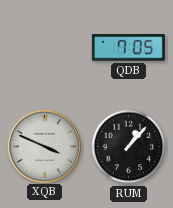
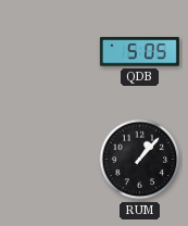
QDB: 7:05 -> 5:05
XQB: 3:49 -> none
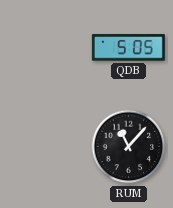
RUM: 1:07 -> 11:07
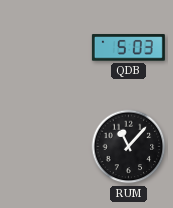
QDB: 5:05 -> 5:03
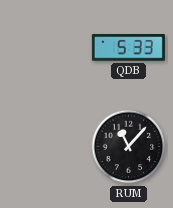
QDB: 5:03 -> 5:33
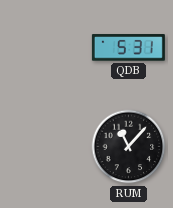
QDB: 5:33 -> 5:31
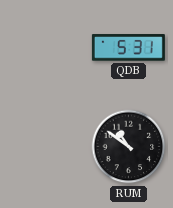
RUM: 11:07 -> 10:51
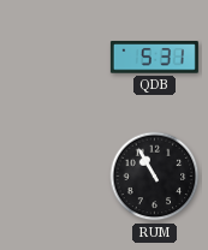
RUM: 10:51 -> 10:55
